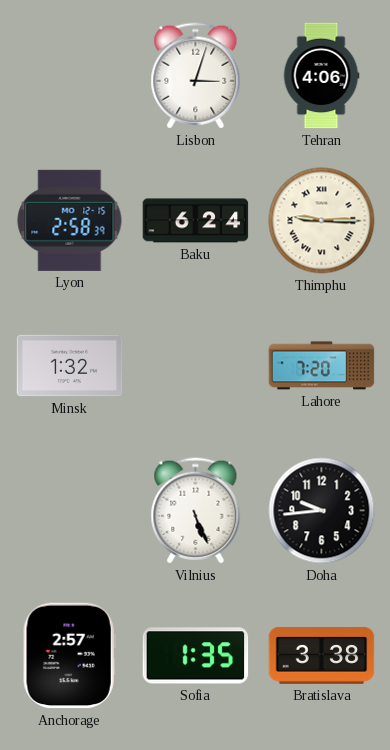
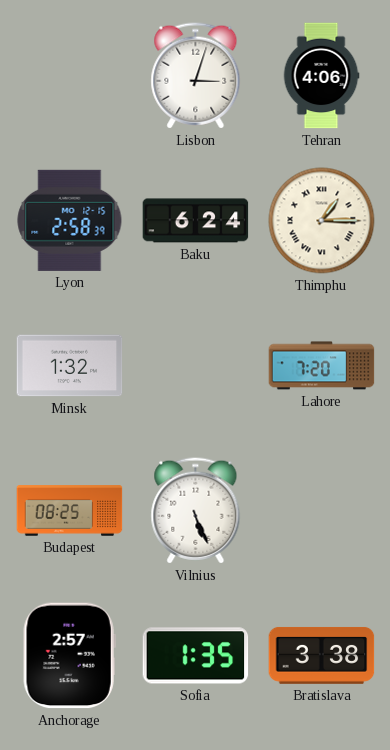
Thimphu: 9:15 -> 1:15
Budapest: none -> 08:25
Doha: 9:44 -> none
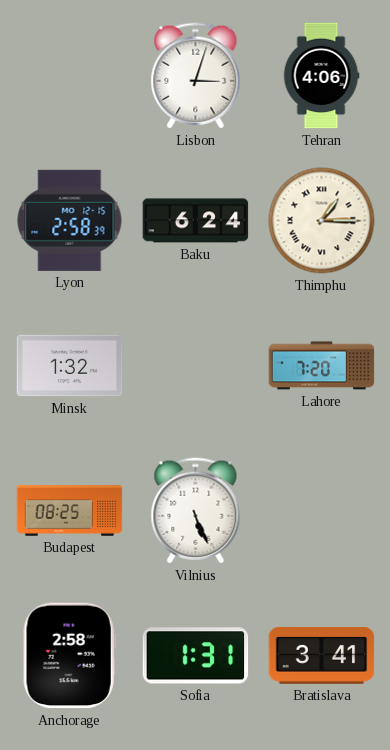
Anchorage: 2:57 -> 2:58
Sofia: 1:35 -> 1:31
Bratislava: 3:38 -> 3:41
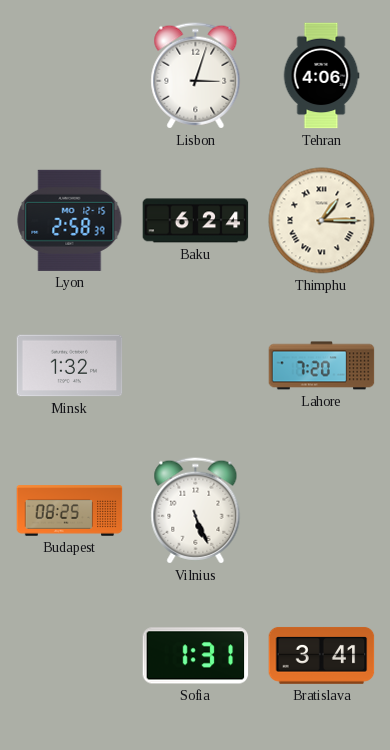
Anchorage: 2:58 -> none
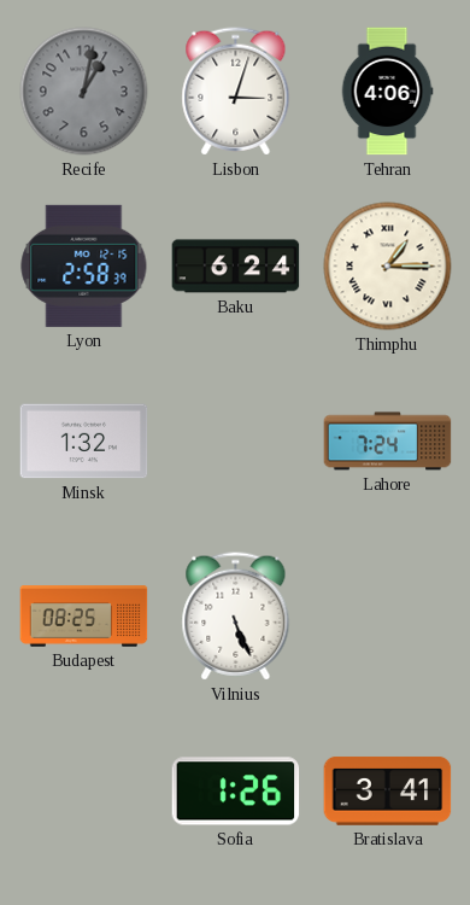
Recife: none -> 1:02
Lahore: 7:20 -> 7:24
Sofia: 1:31 -> 1:26
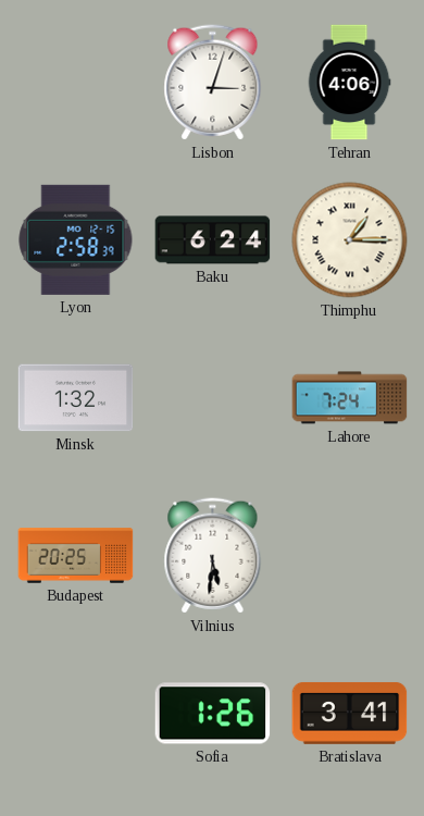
Recife: 1:02 -> none
Budapest: 08:25 -> 20:25
Vilnius: 5:26 -> 5:31
